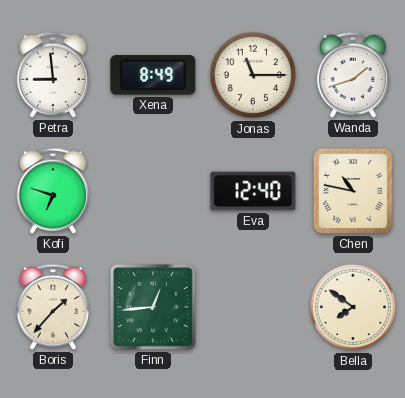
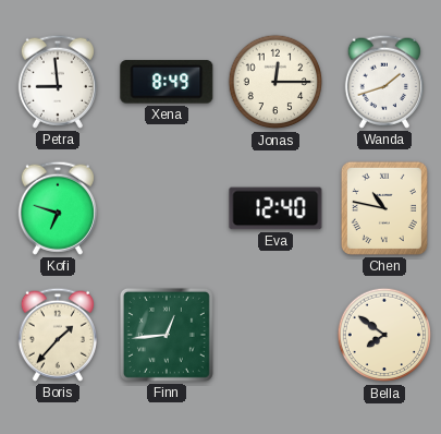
Jonas: 11:15 -> 12:15
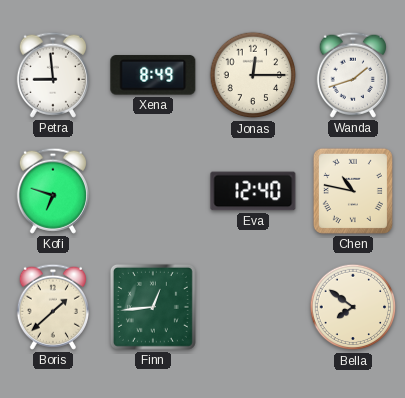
Boris: 1:37 -> 1:38
